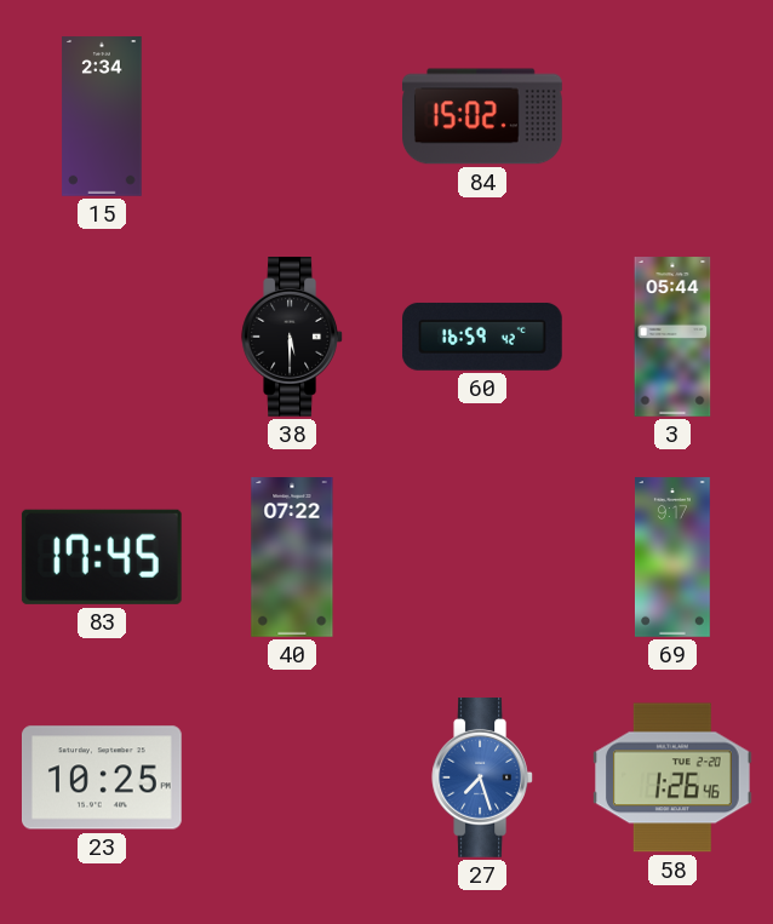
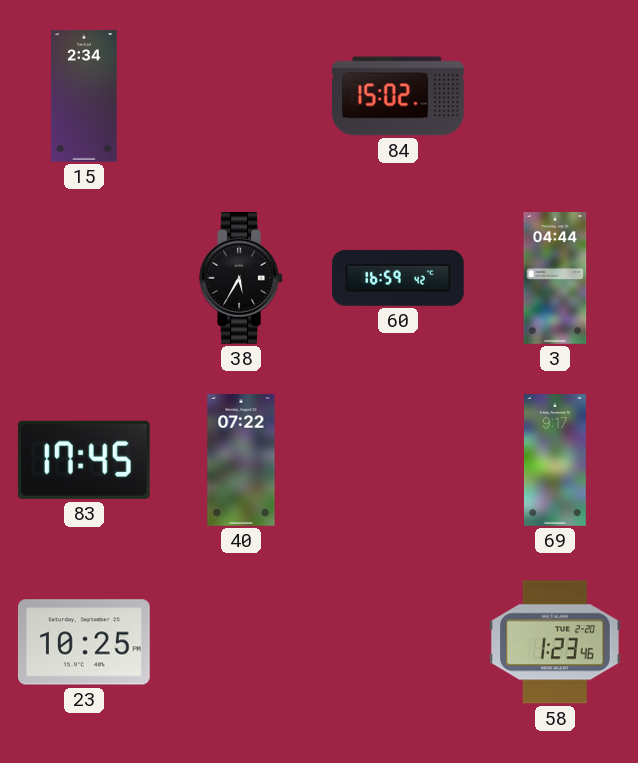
38: 5:30 -> 5:35
3: 05:44 -> 04:44
27: 7:27 -> none
58: 1:26 -> 1:23
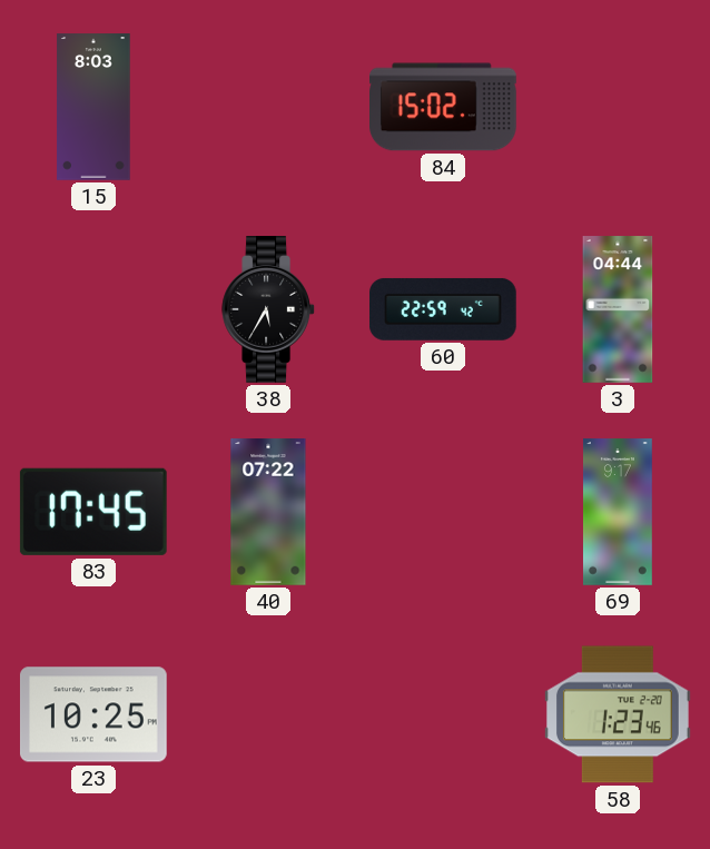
15: 2:34 -> 8:03
60: 16:59 -> 22:59
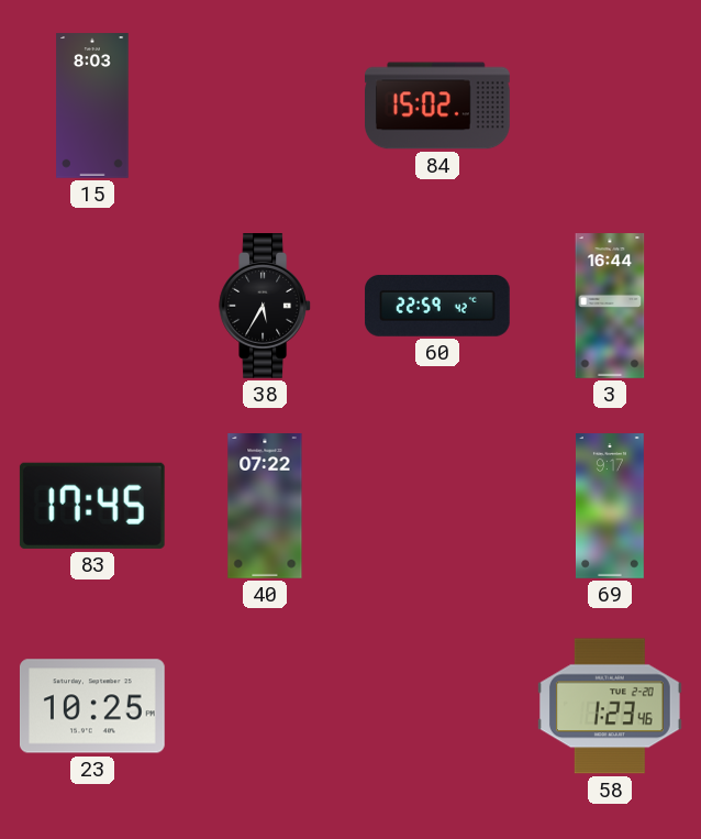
3: 04:44 -> 16:44
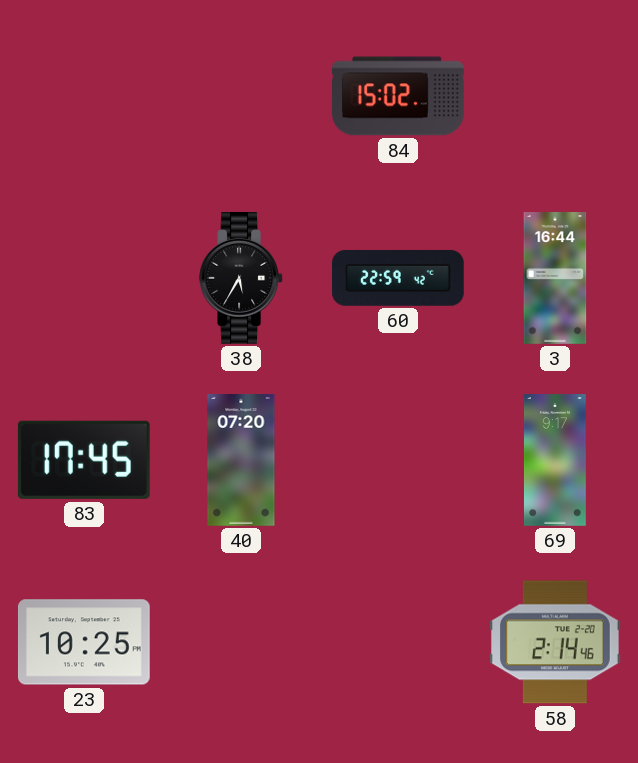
15: 8:03 -> none
40: 07:22 -> 07:20
58: 1:23 -> 2:14
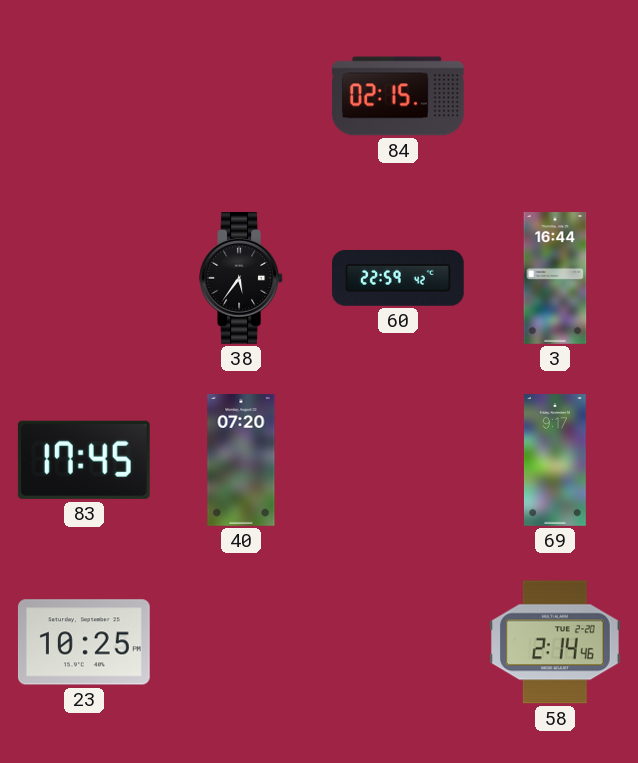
84: 15:02 -> 02:15
38: 5:35 -> 5:36
